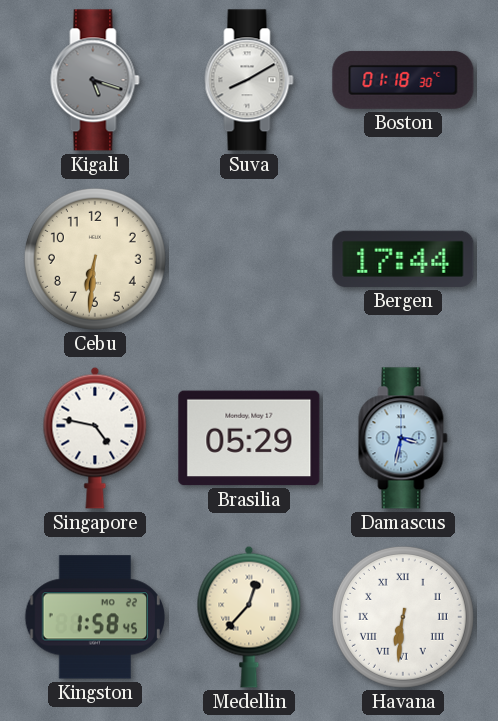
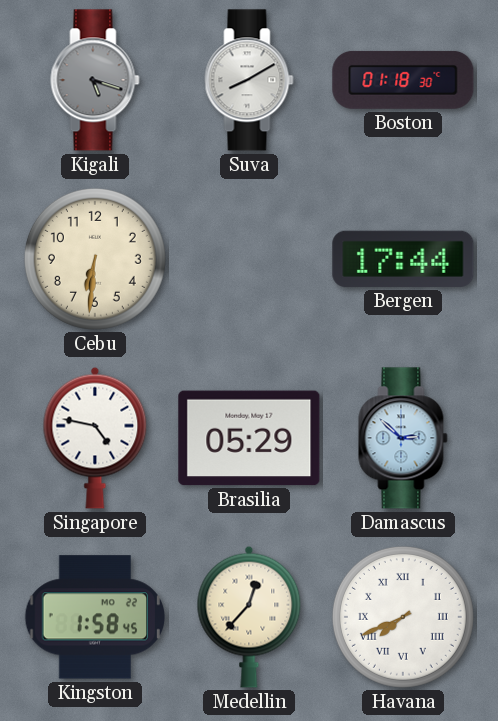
Damascus: 3:32 -> 2:52
Havana: 6:31 -> 7:41
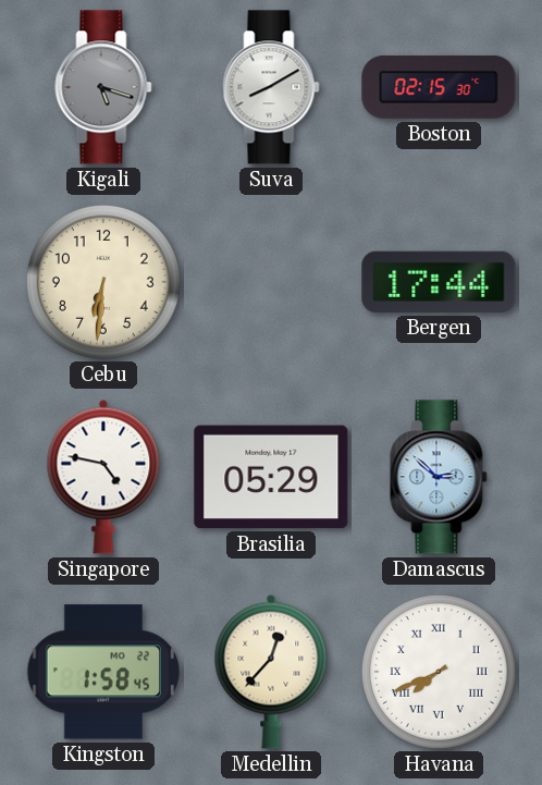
Boston: 01:18 -> 02:15
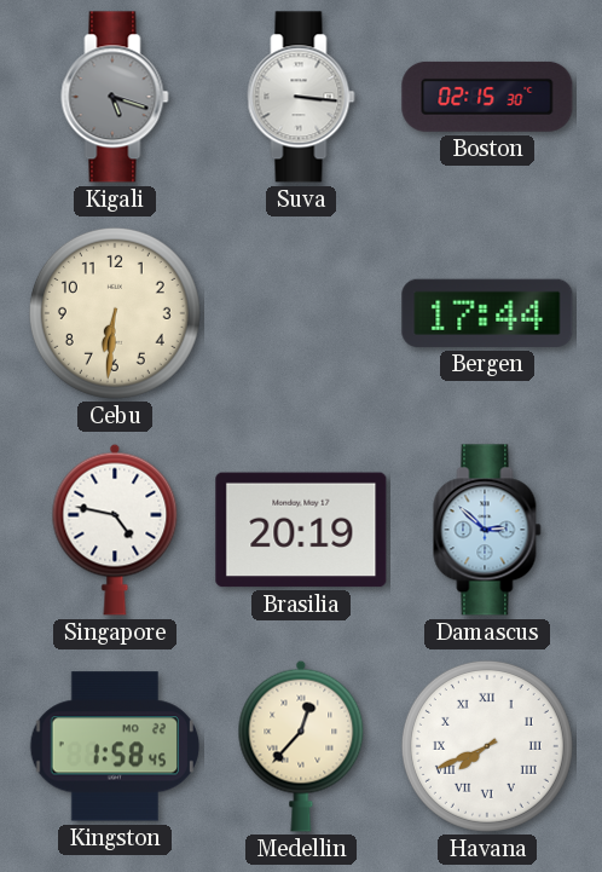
Suva: 8:10 -> 3:16
Brasilia: 05:29 -> 20:19
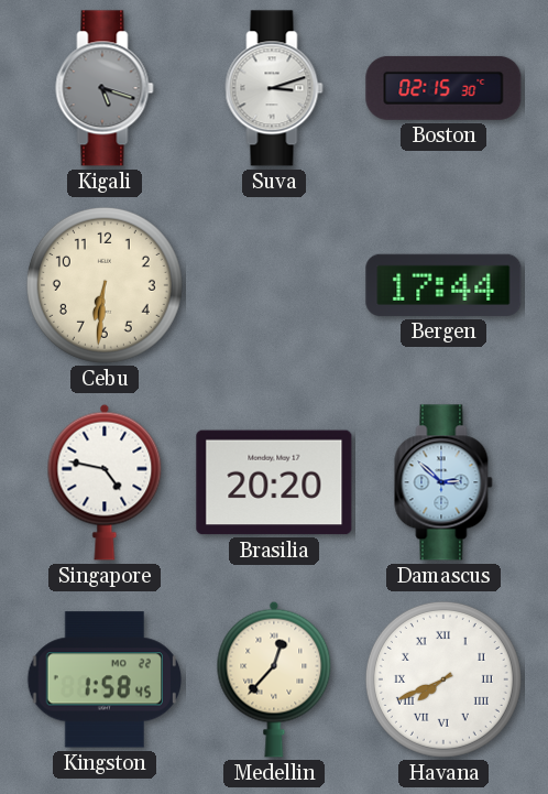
Suva: 3:16 -> 3:12
Brasilia: 20:19 -> 20:20
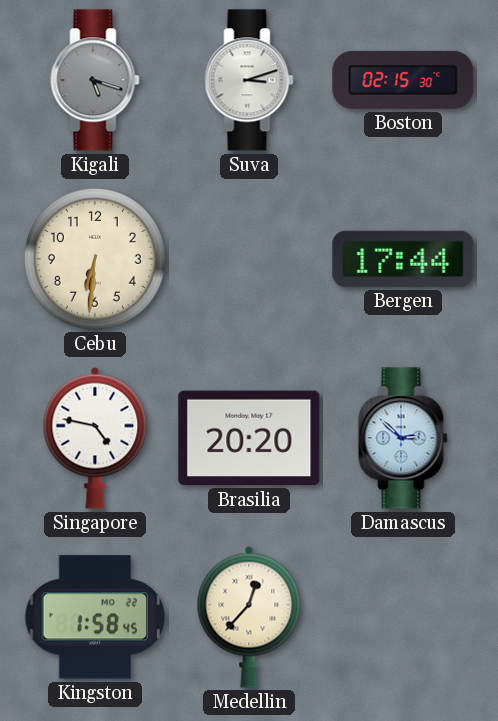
Havana: 7:41 -> none
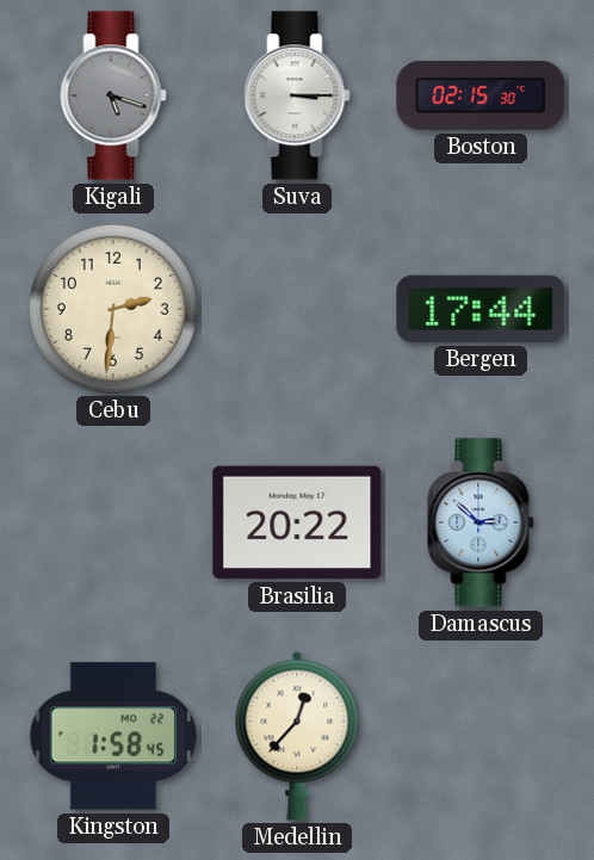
Suva: 3:12 -> 3:15
Cebu: 6:31 -> 2:31
Singapore: 4:47 -> none
Brasilia: 20:20 -> 20:22
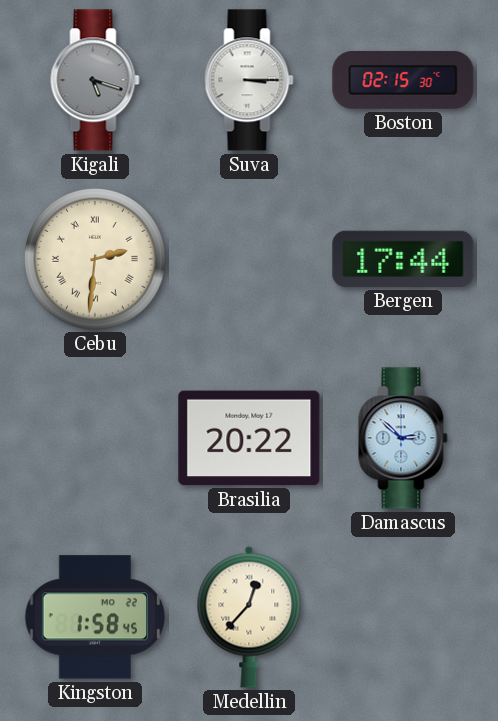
Cebu numerals: Arabic -> Roman
